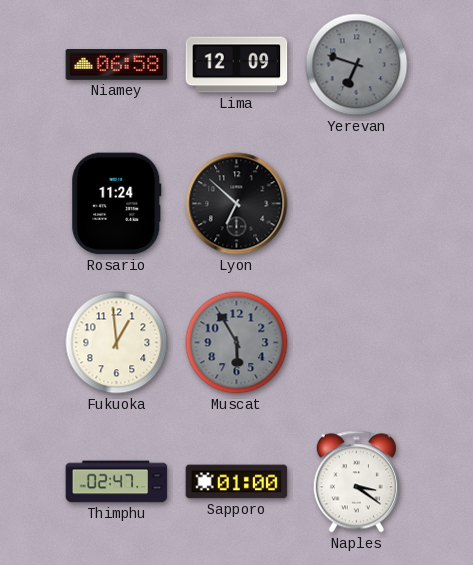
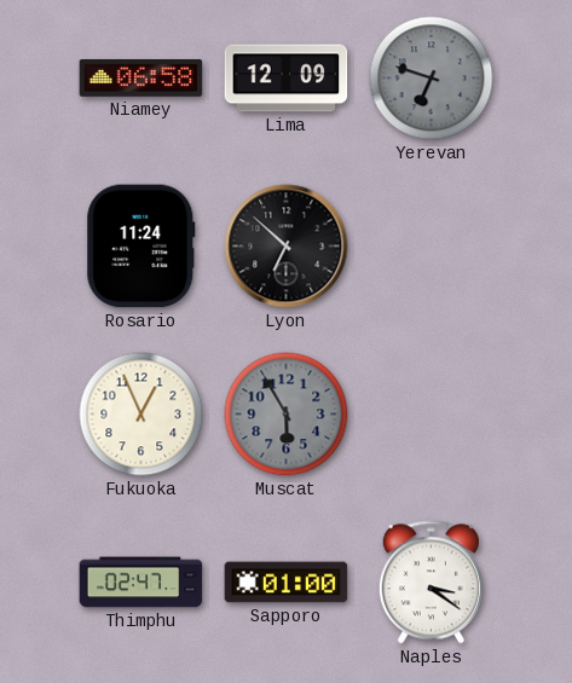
Fukuoka: 12:59 -> 12:56
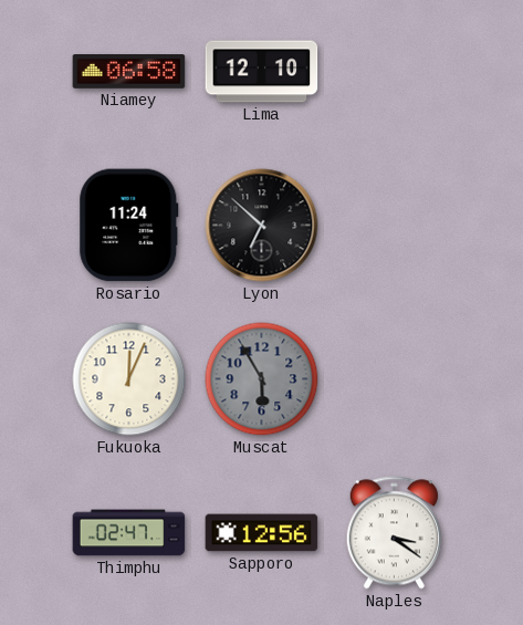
Lima: 12:09 -> 12:10
Yerevan: 6:48 -> none
Fukuoka: 12:56 -> 12:04
Sapporo: 01:00 -> 12:56
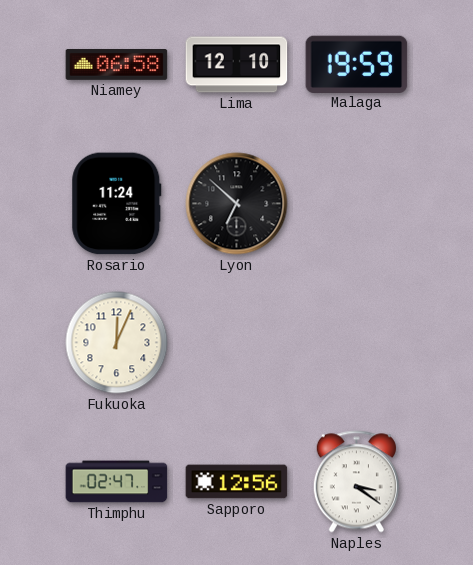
Malaga: none -> 19:59
Muscat: 5:55 -> none
